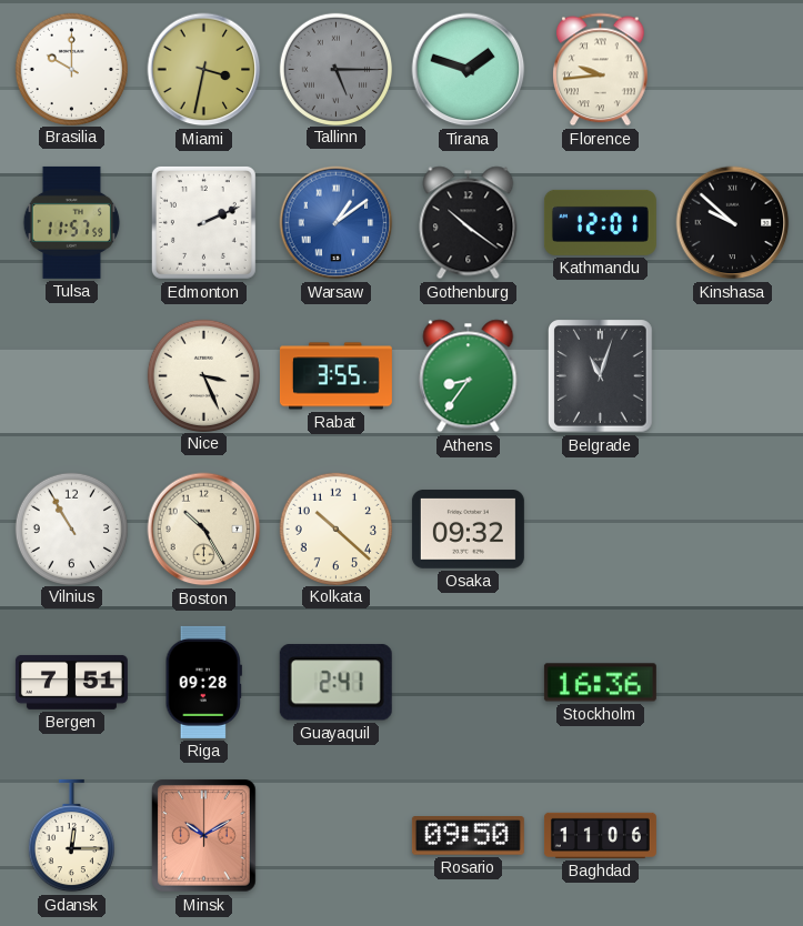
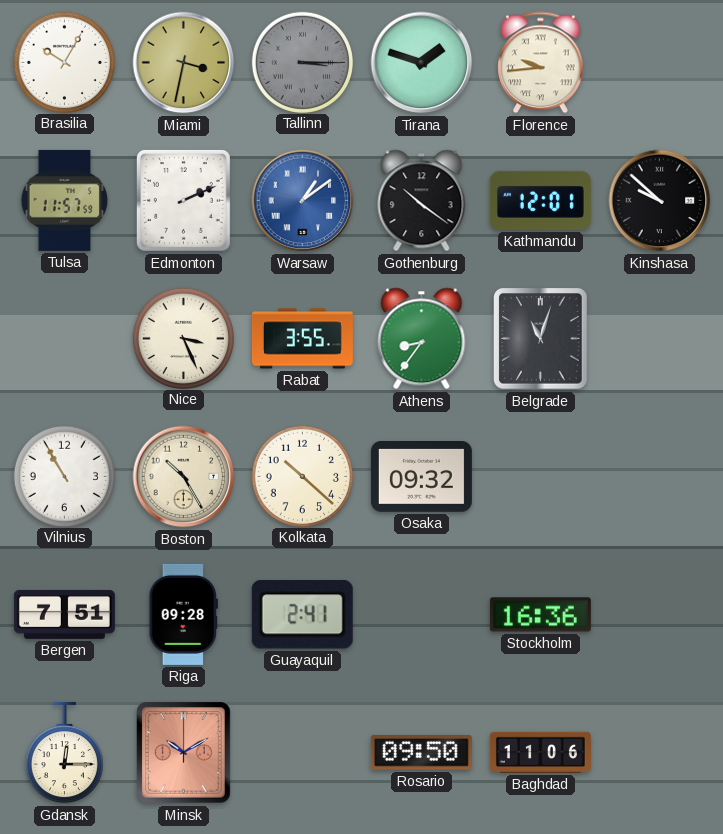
Brasilia: 10:00 -> 10:05
Tallinn: 5:15 -> 3:15
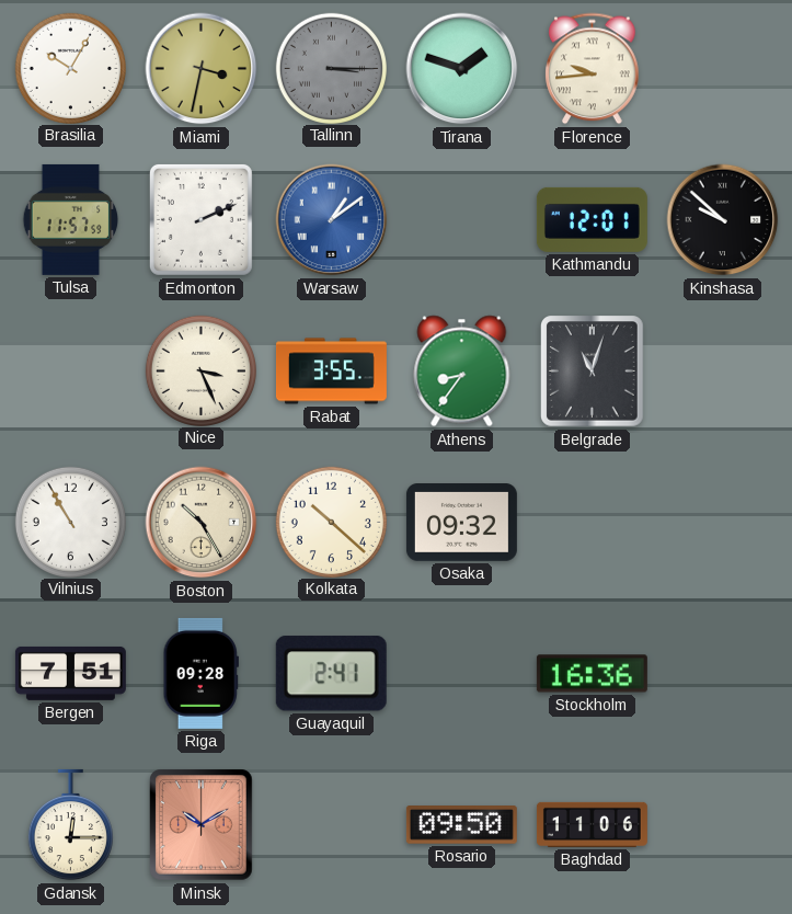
Gothenburg: 10:21 -> none
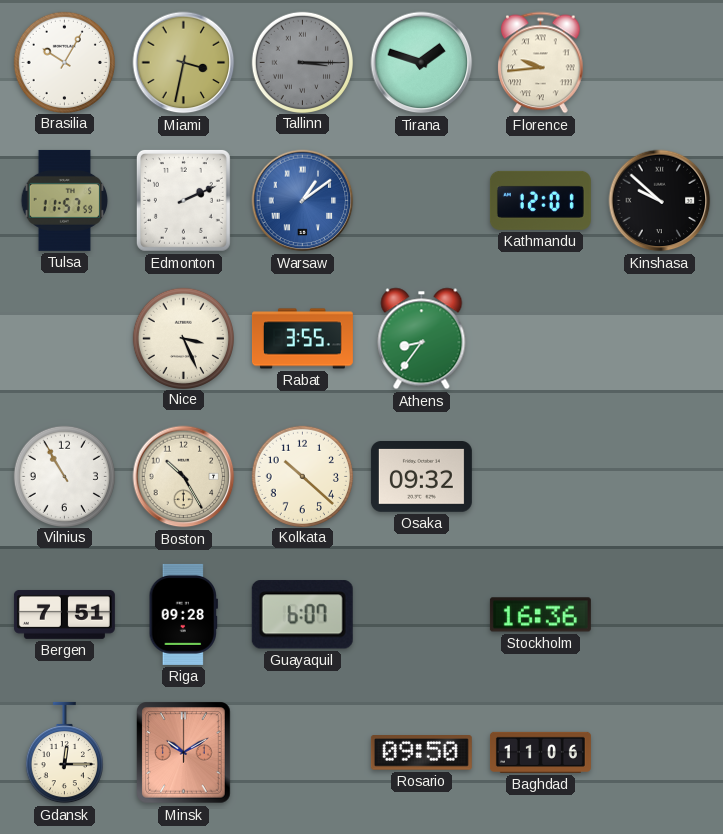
Belgrade: 11:03 -> none
Guayaquil: 2:41 -> 6:07
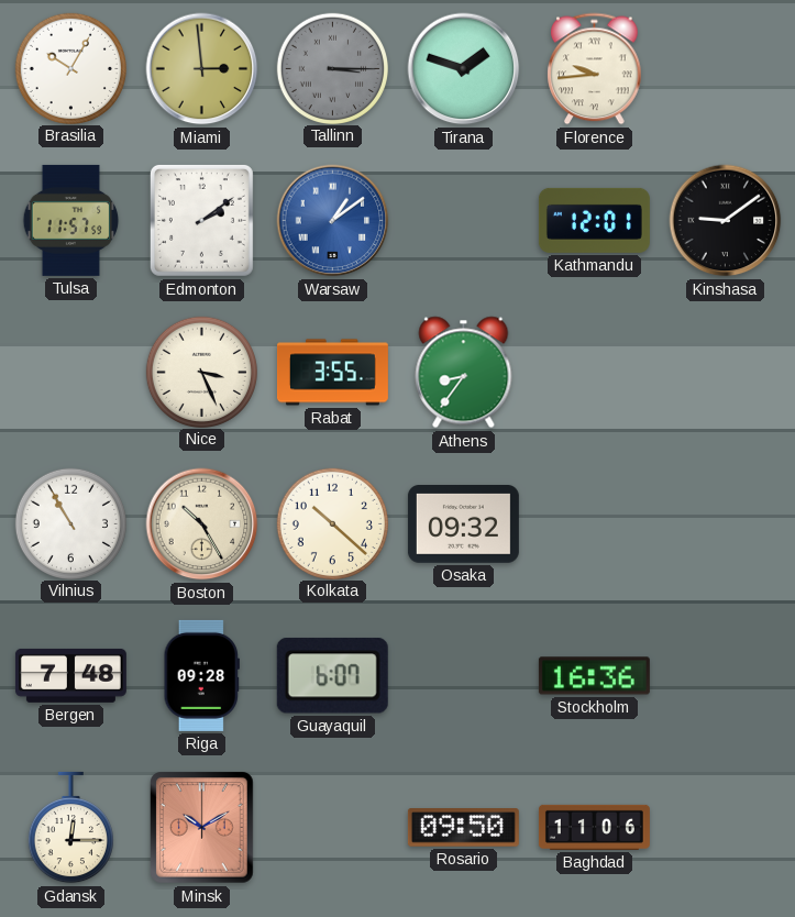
Miami: 3:32 -> 2:59
Edmonton: 2:11 -> 2:09
Kinshasa: 9:52 -> 9:09
Bergen: 7:51 -> 7:48
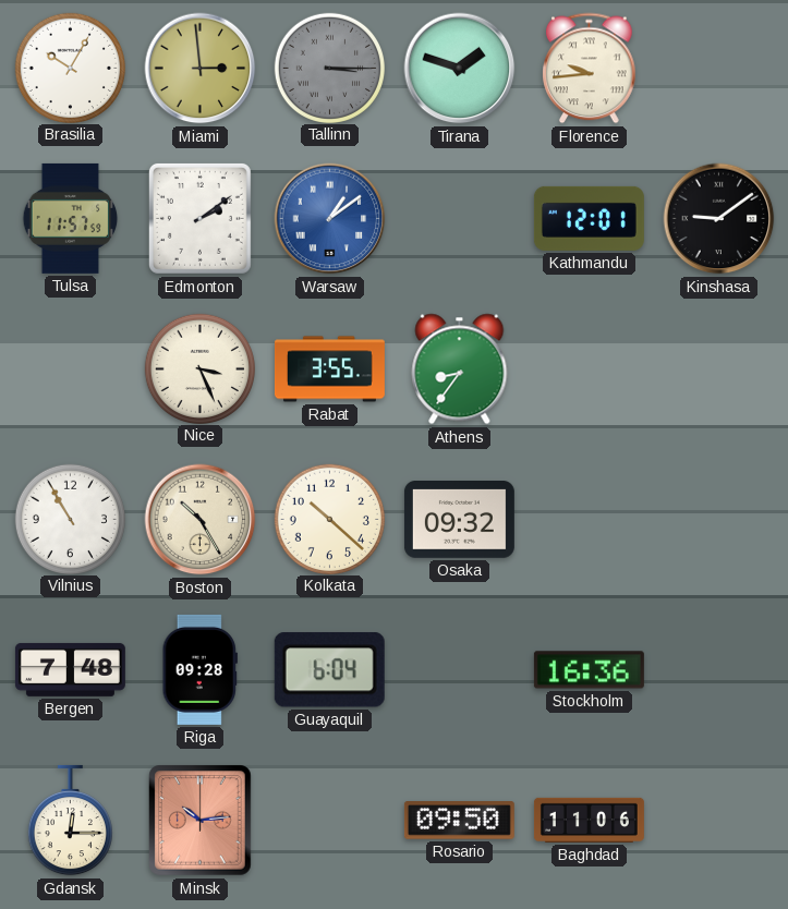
Guayaquil: 6:07 -> 6:04
Minsk: 10:10 -> 10:14
